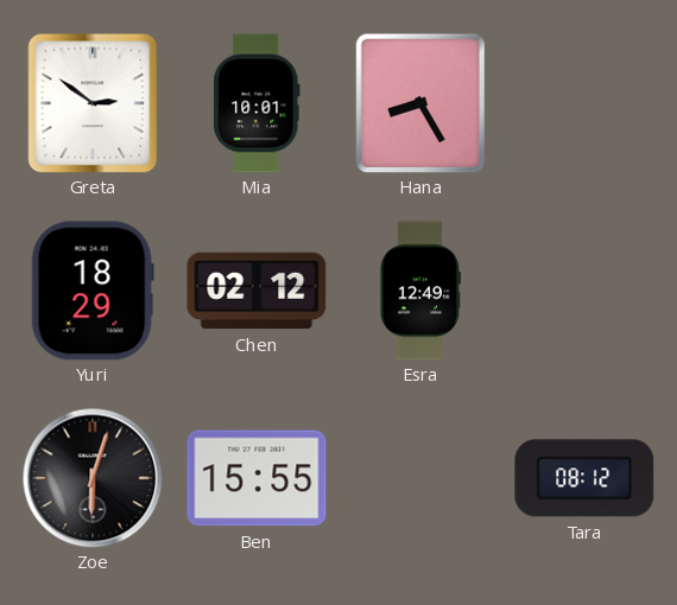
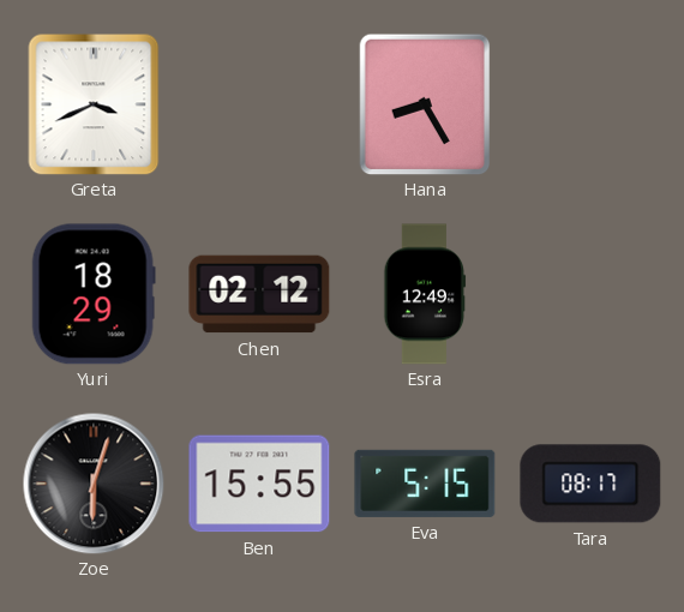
Greta: 2:51 -> 3:41
Mia: 10:01 -> none
Eva: none -> 5:15
Tara: 08:12 -> 08:17
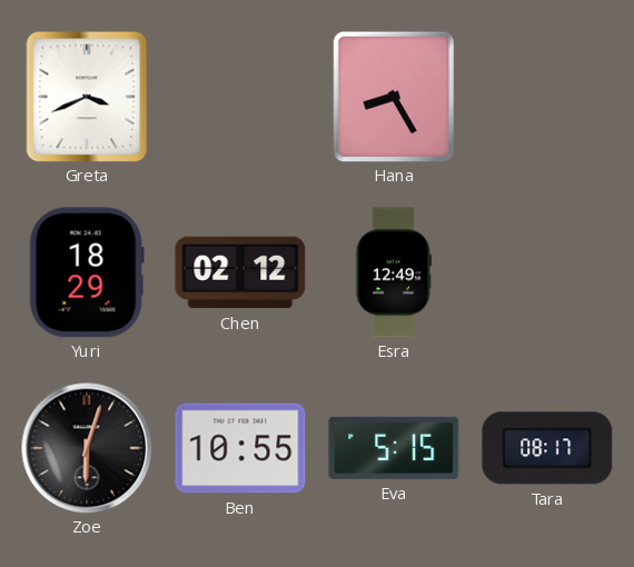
Ben: 15:55 -> 10:55
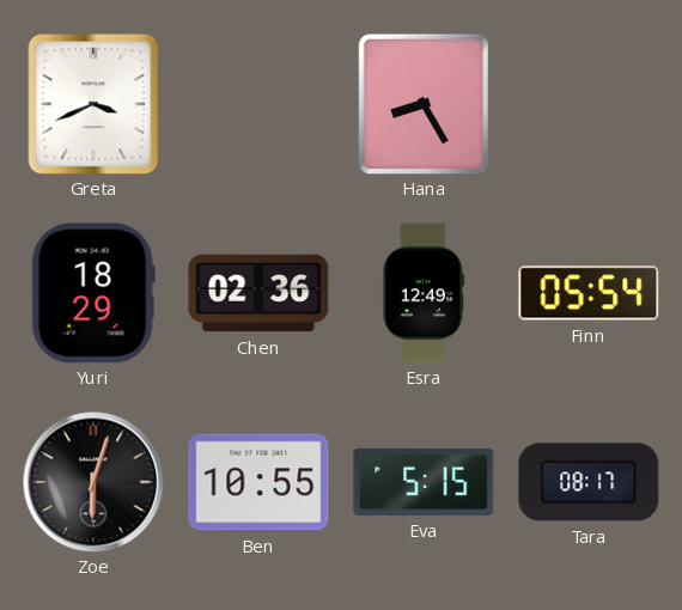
Chen: 02:12 -> 02:36
Finn: none -> 05:54
